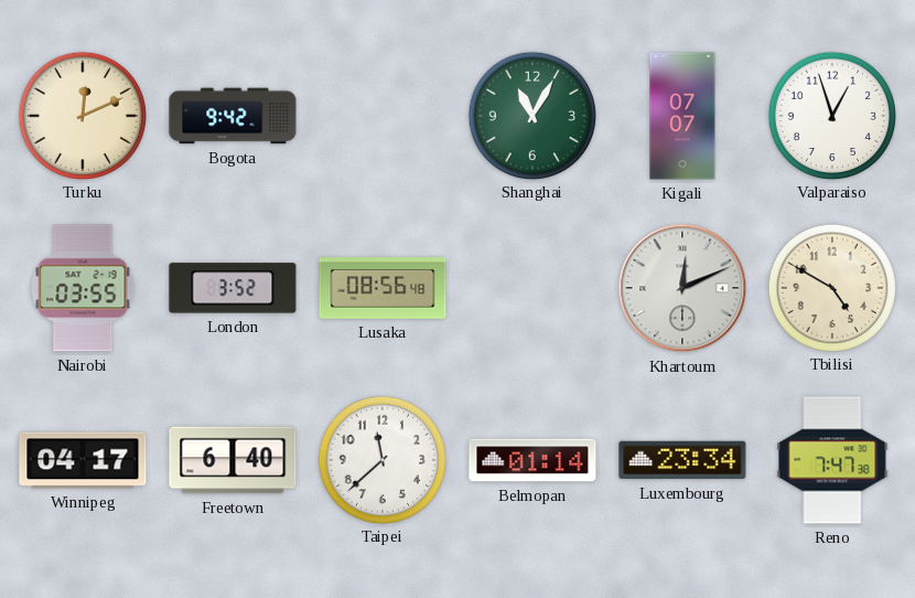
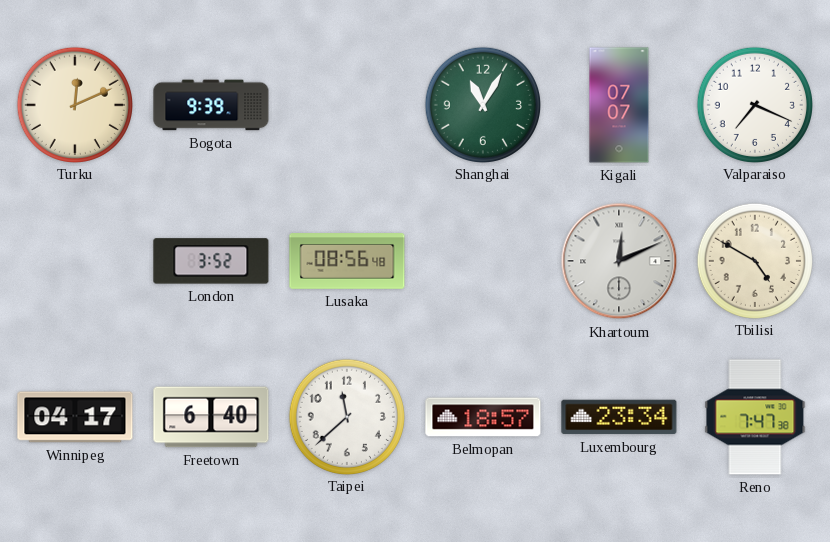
Bogota: 9:42 -> 9:39
Valparaiso: 12:57 -> 7:19
Nairobi: 03:55 -> none
Belmopan: 01:14 -> 18:57
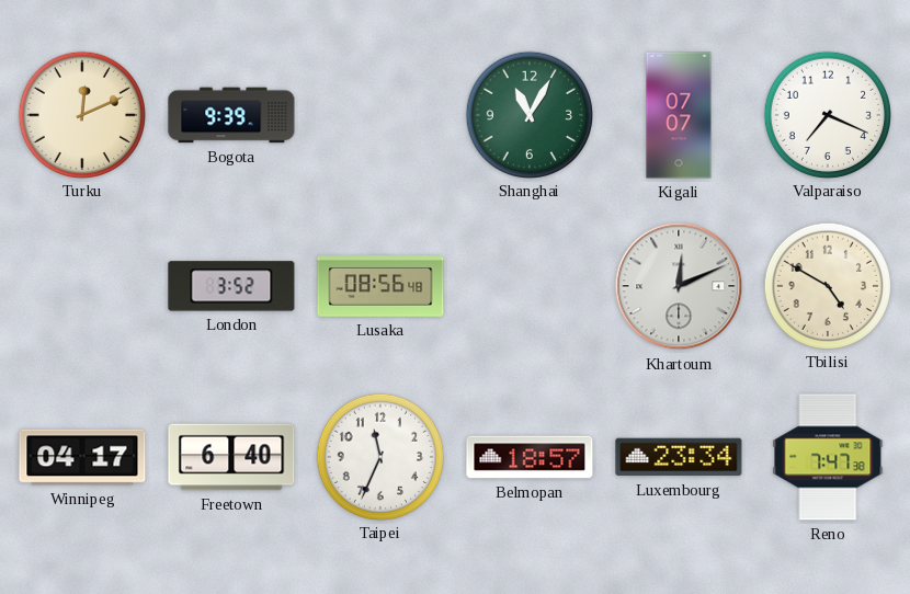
Taipei: 11:38 -> 11:34
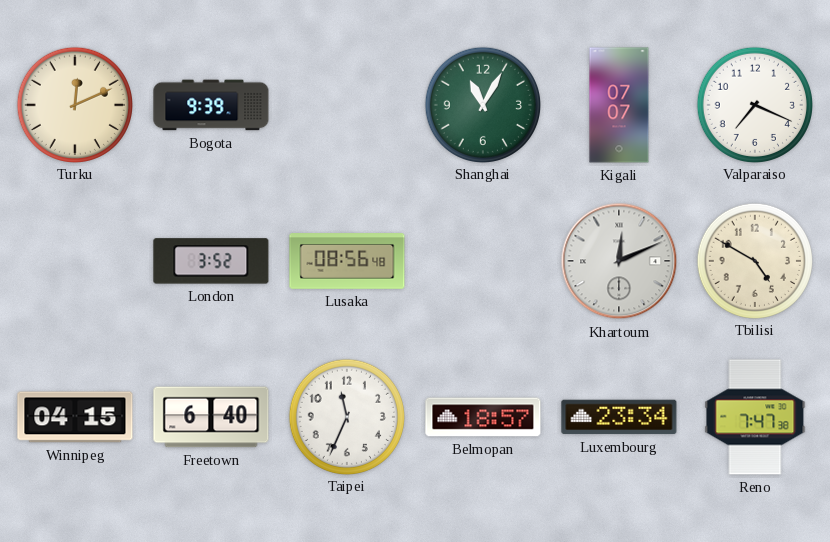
Winnipeg: 04:17 -> 04:15
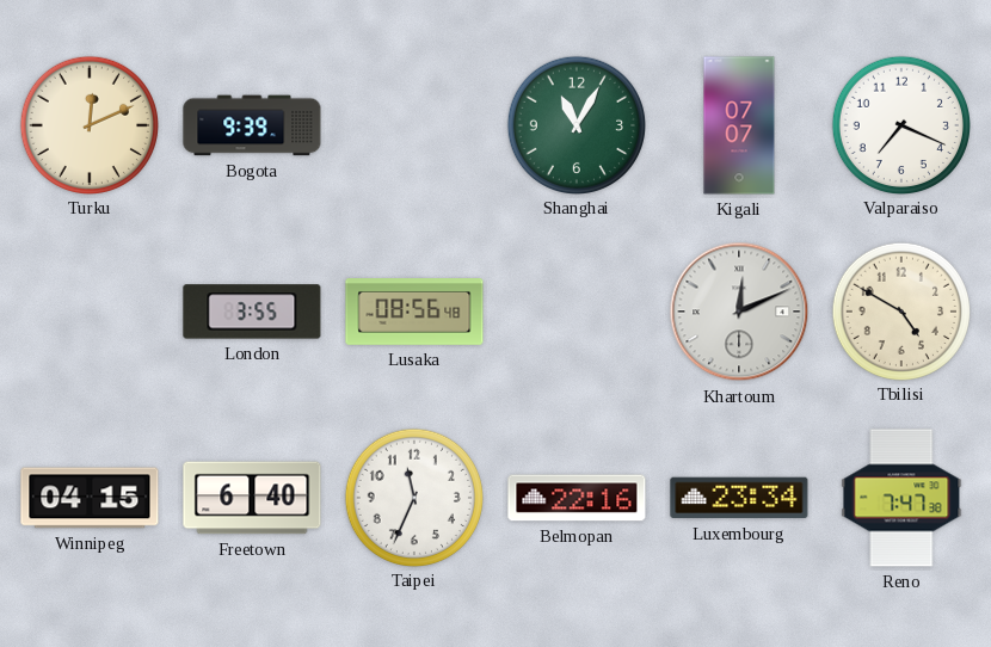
London: 3:52 -> 3:55
Belmopan: 18:57 -> 22:16
